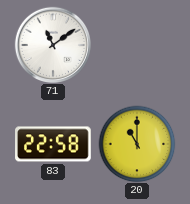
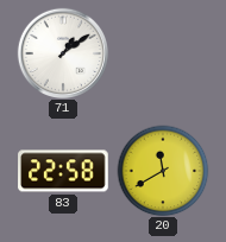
71: 11:09 -> 1:09
20: 11:00 -> 11:40
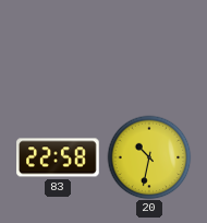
71: 1:09 -> none
20: 11:40 -> 10:32
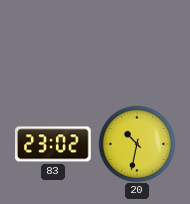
83: 22:58 -> 23:02
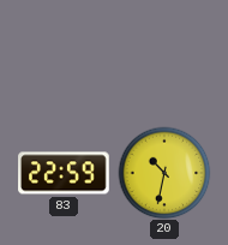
83: 23:02 -> 22:59
